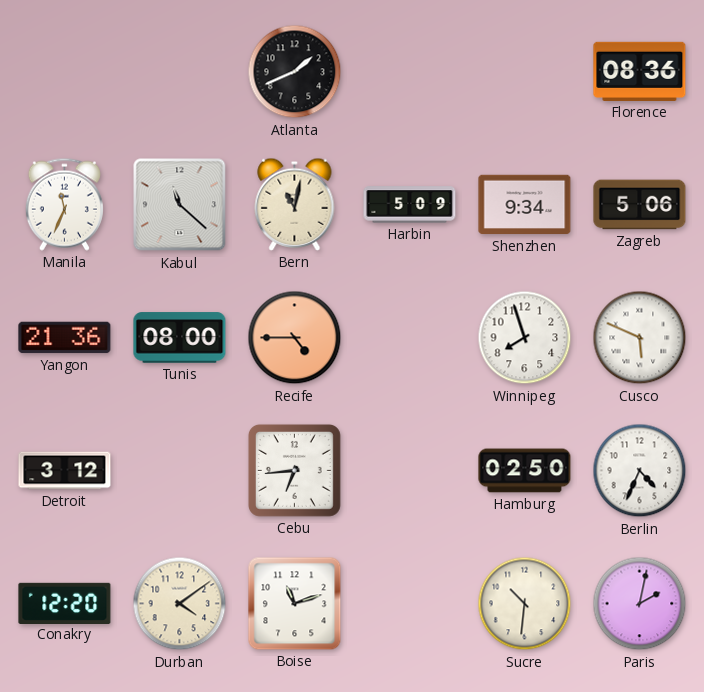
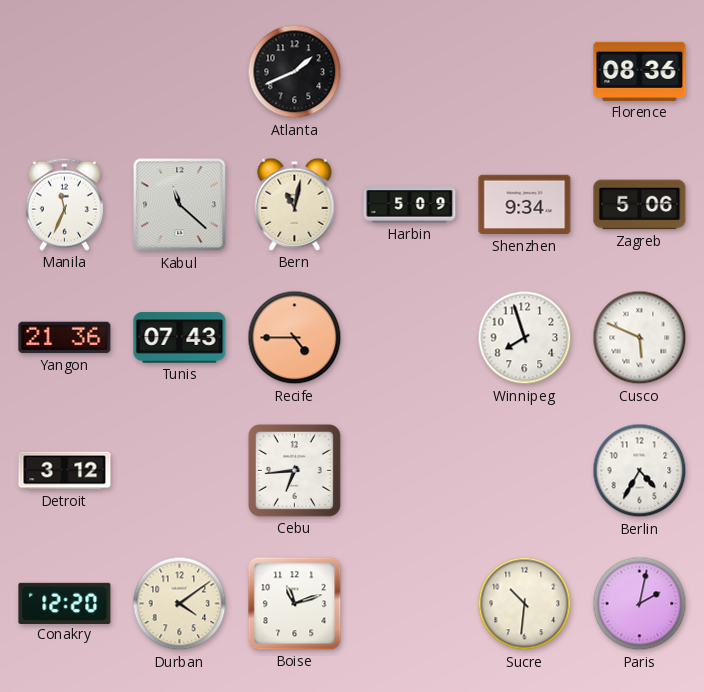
Tunis: 08:00 -> 07:43
Hamburg: 02:50 -> none
Berlin: 4:34 -> 4:35
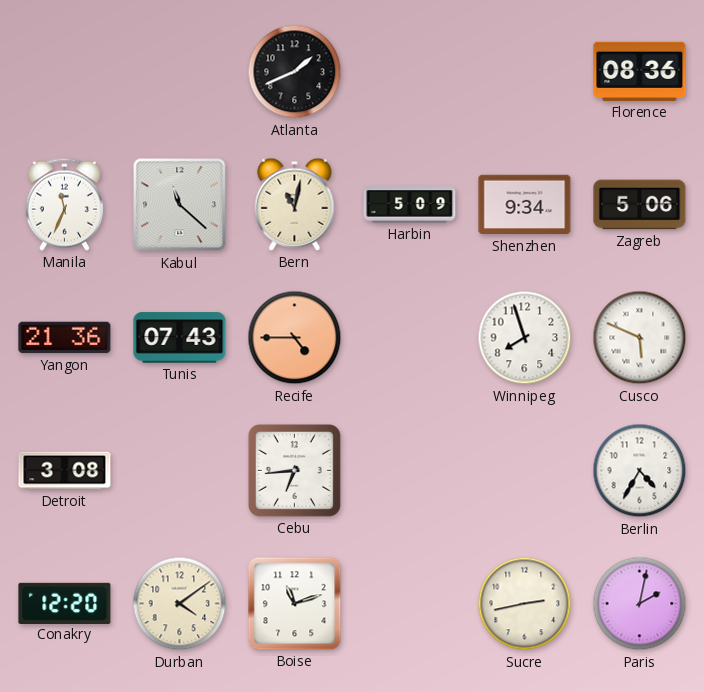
Detroit: 3:12 -> 3:08
Sucre: 10:31 -> 2:43
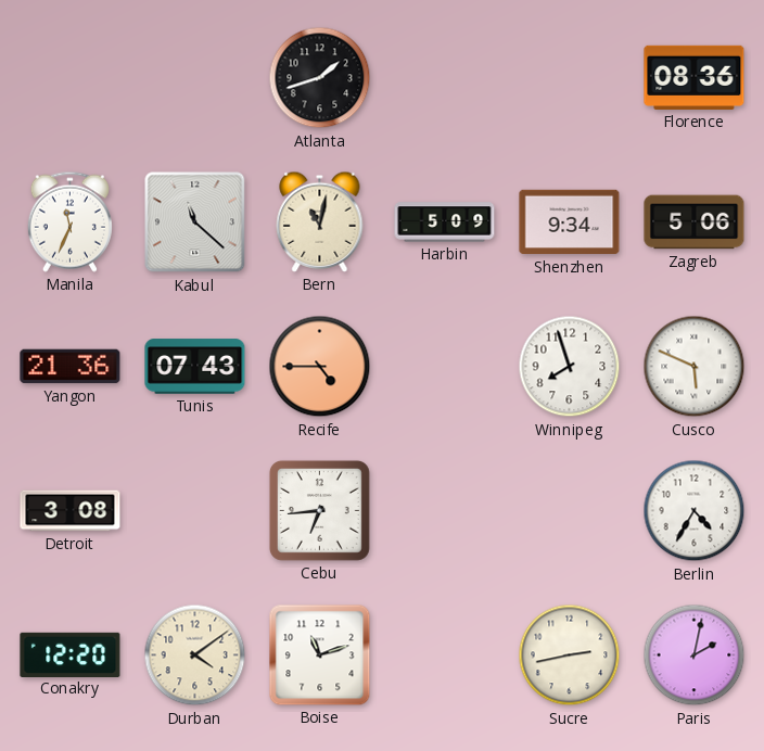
Atlanta: 1:41 -> 1:42
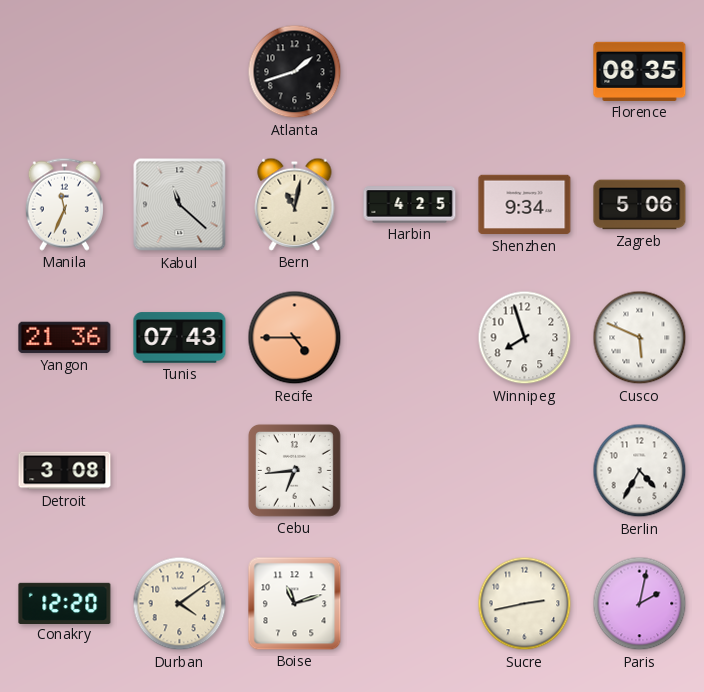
Florence: 08:36 -> 08:35
Harbin: 5:09 -> 4:25
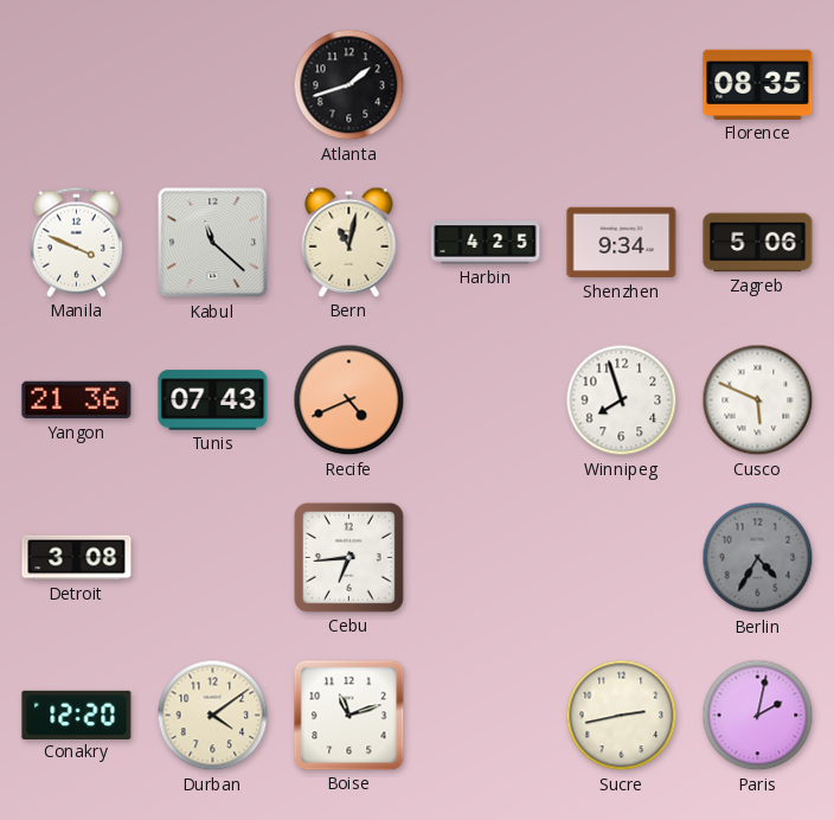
Manila: 11:34 -> 3:49
Recife: 4:45 -> 4:41
Berlin dial: white -> grey
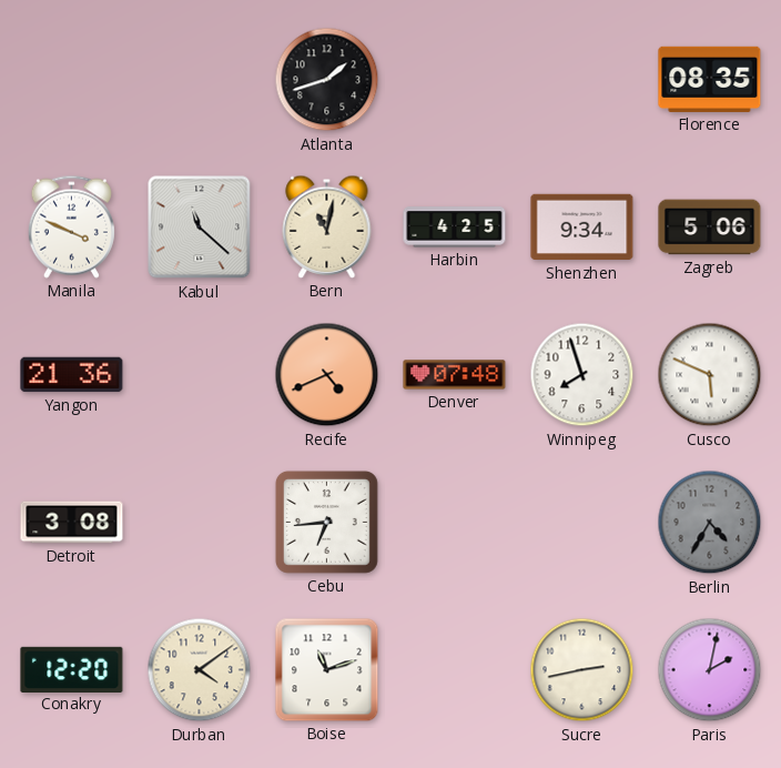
Tunis: 07:43 -> none
Denver: none -> 07:48
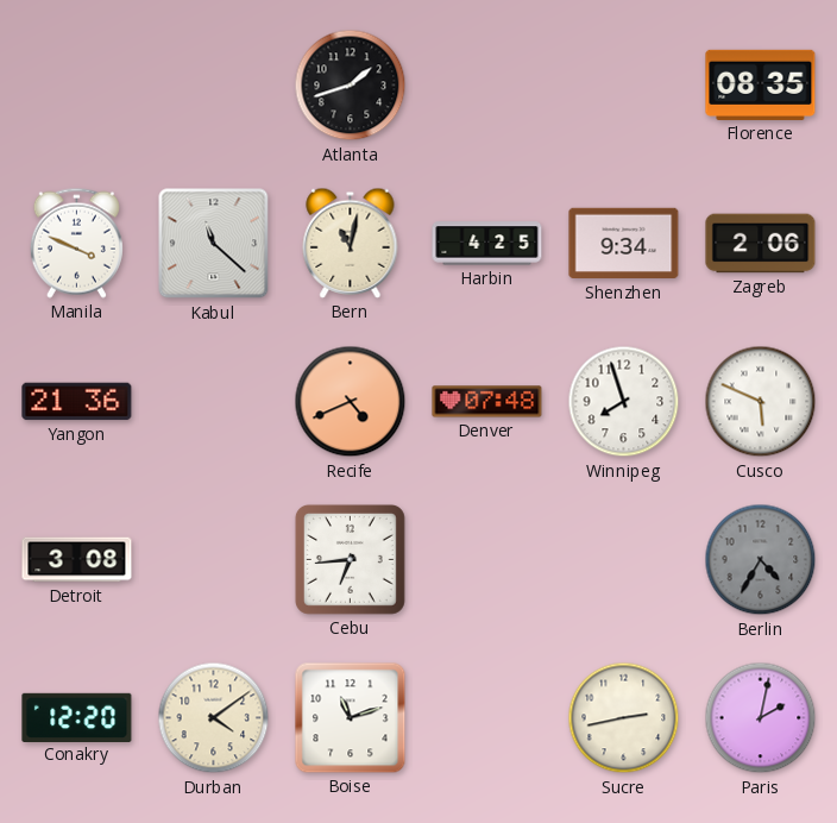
Zagreb: 5:06 -> 2:06
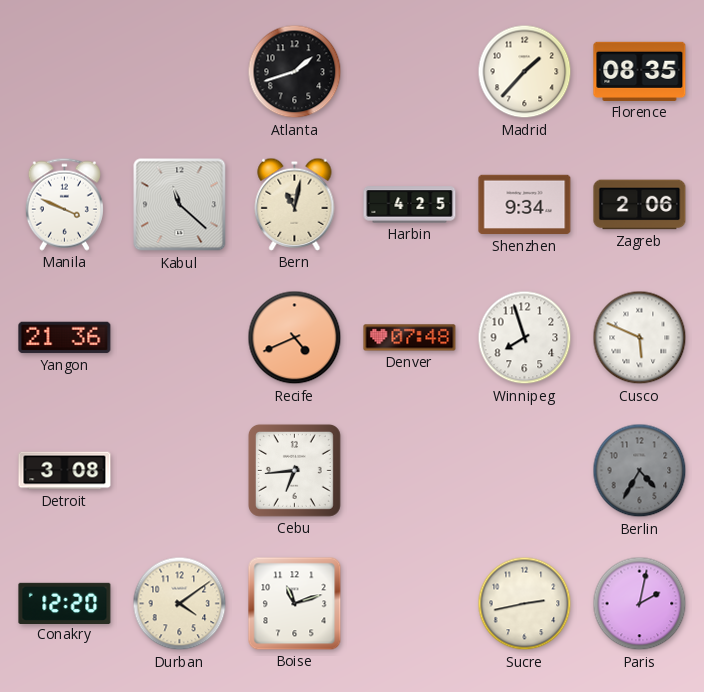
Madrid: none -> 1:37
